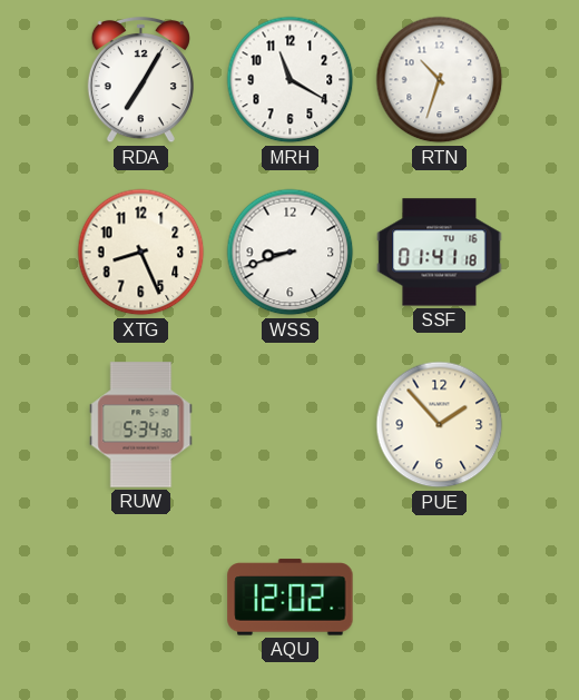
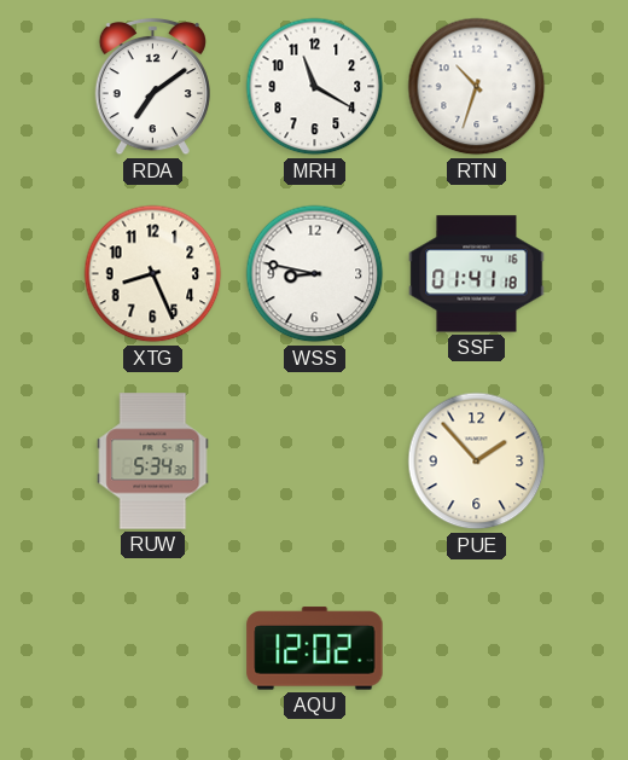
RDA: 7:05 -> 7:09
WSS: 8:42 -> 8:47
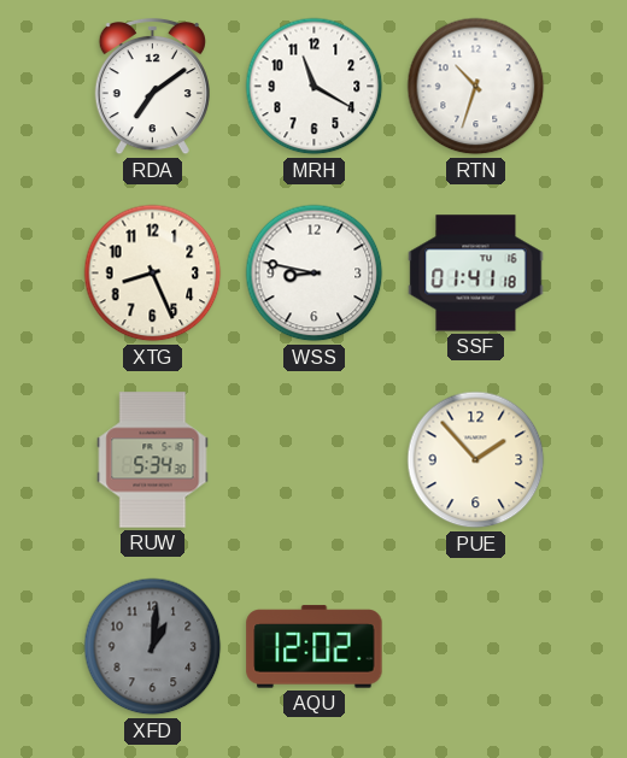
XFD: none -> 1:01
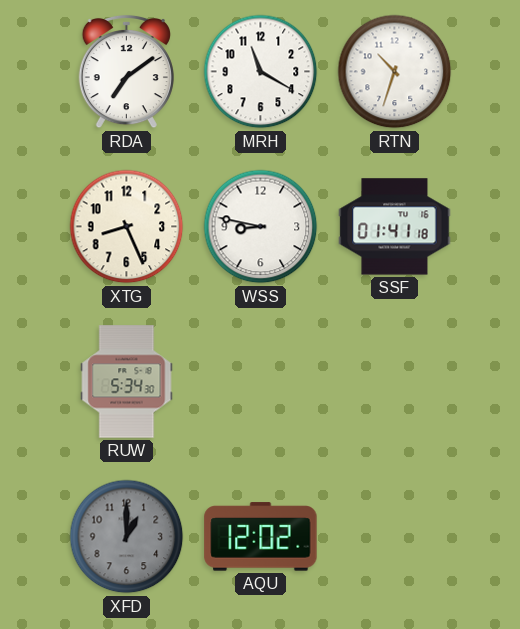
PUE: 1:53 -> none
XFD: 1:01 -> 1:00
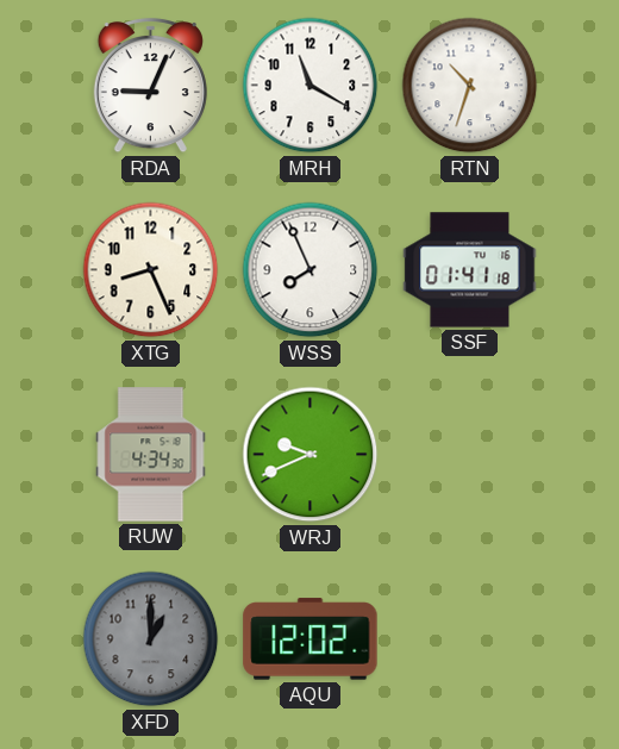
RDA: 7:09 -> 9:04
WSS: 8:47 -> 7:56
RUW: 5:34 -> 4:34
WRJ: none -> 9:41
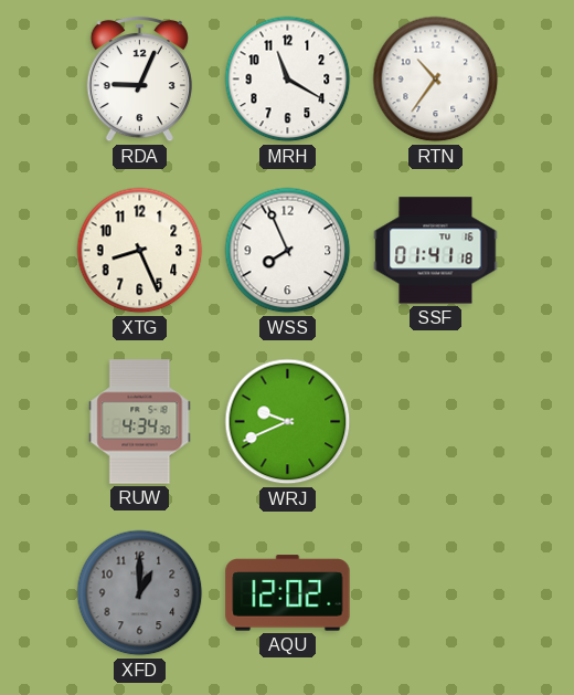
RTN: 10:33 -> 10:36
